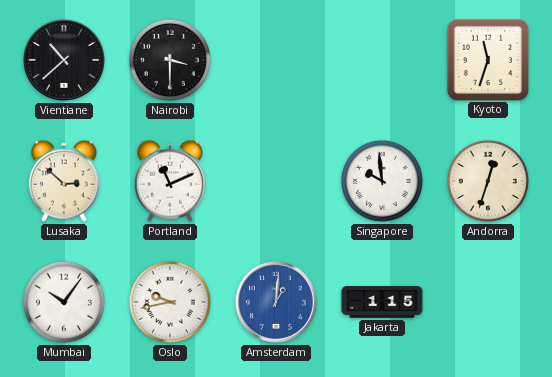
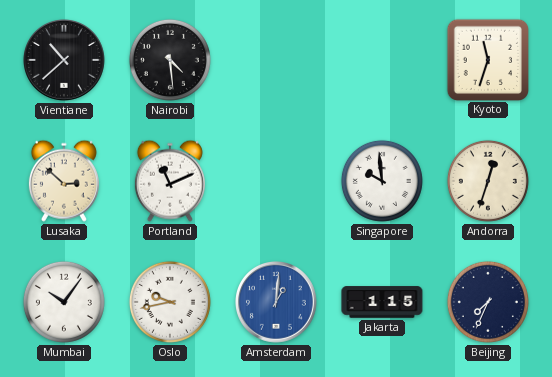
Nairobi: 3:30 -> 4:29
Beijing: none -> 7:34
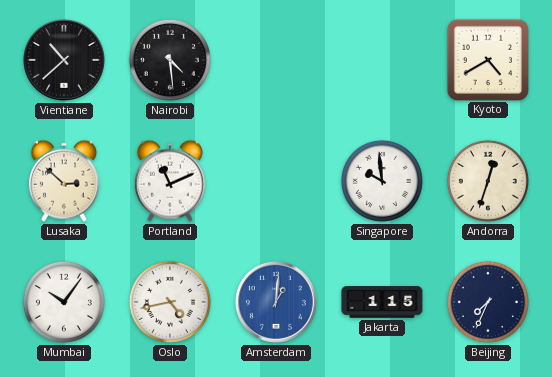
Kyoto: 11:33 -> 4:40
Oslo: 9:43 -> 4:43
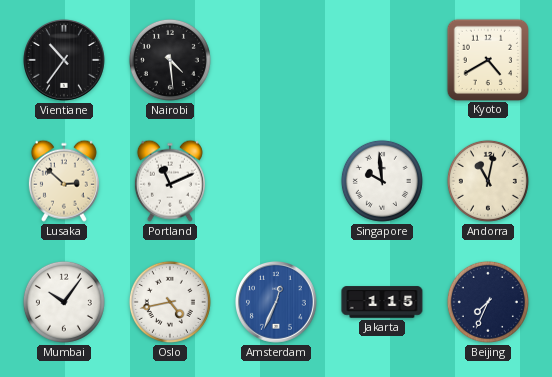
Vientiane: 10:38 -> 10:36
Andorra: 12:33 -> 11:02
Amsterdam: 1:01 -> 12:34
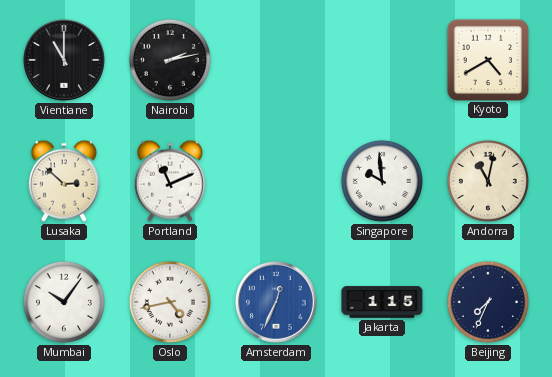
Vientiane: 10:36 -> 11:00
Nairobi: 4:29 -> 2:13
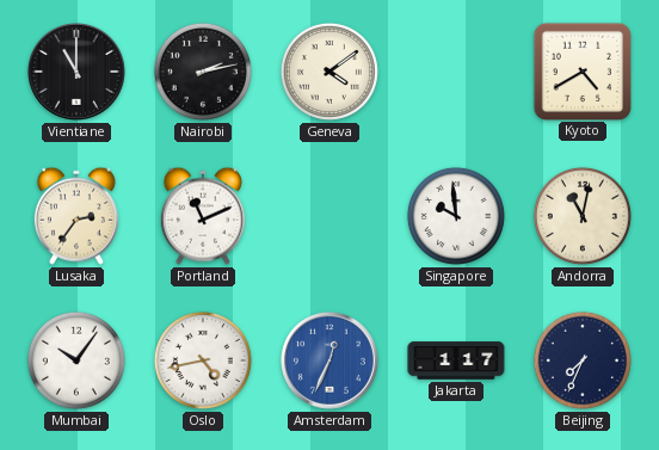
Geneva: none -> 4:09
Lusaka: 2:52 -> 2:36
Jakarta: 1:15 -> 1:17
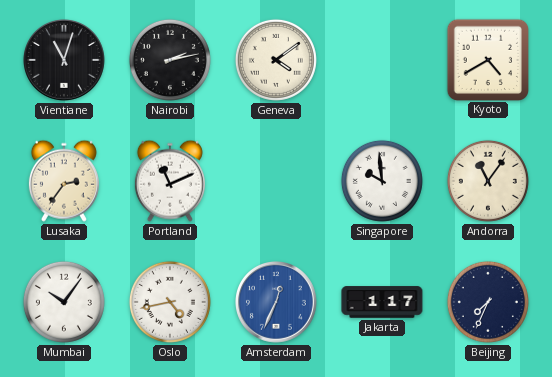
Vientiane: 11:00 -> 11:03
Andorra: 11:02 -> 11:06
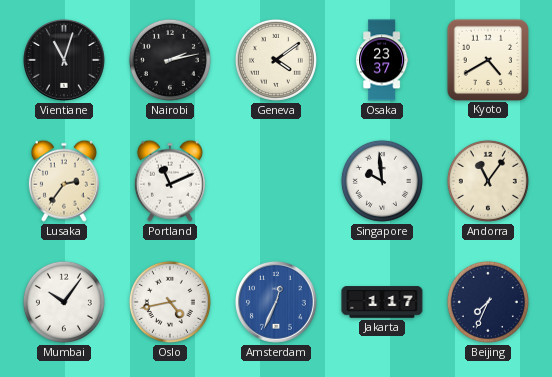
Osaka: none -> 23:37
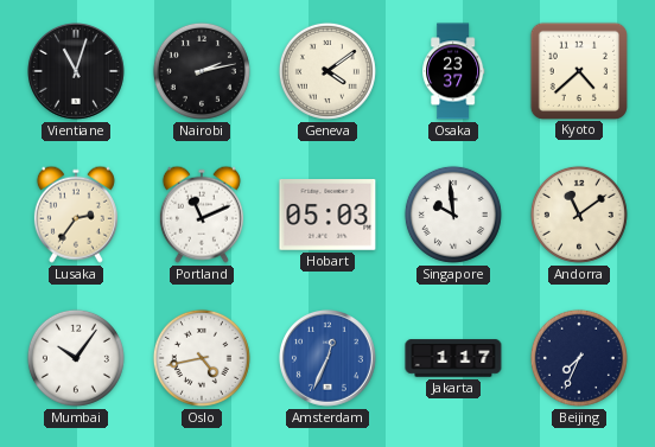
Kyoto: 4:40 -> 4:38
Hobart: none -> 05:03
Andorra: 11:06 -> 11:09
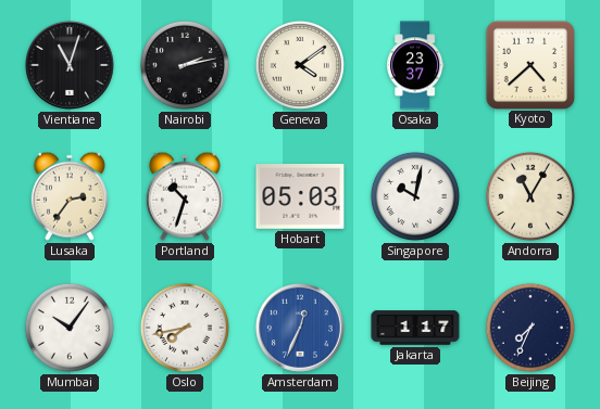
Portland: 11:11 -> 10:33
Singapore: 9:59 -> 10:02
Andorra: 11:09 -> 11:05
Oslo: 4:43 -> 7:43
